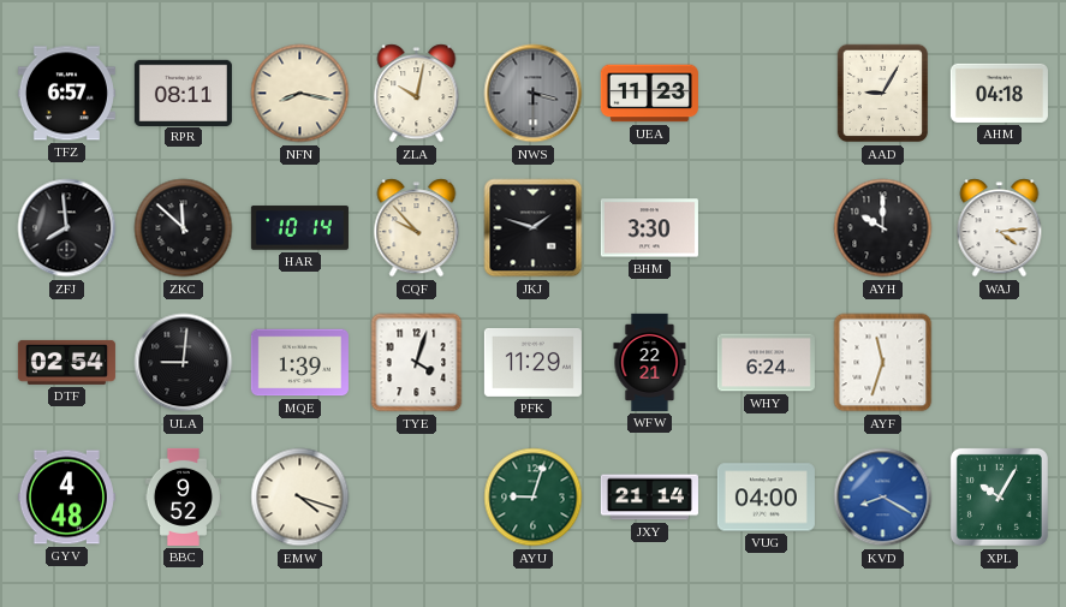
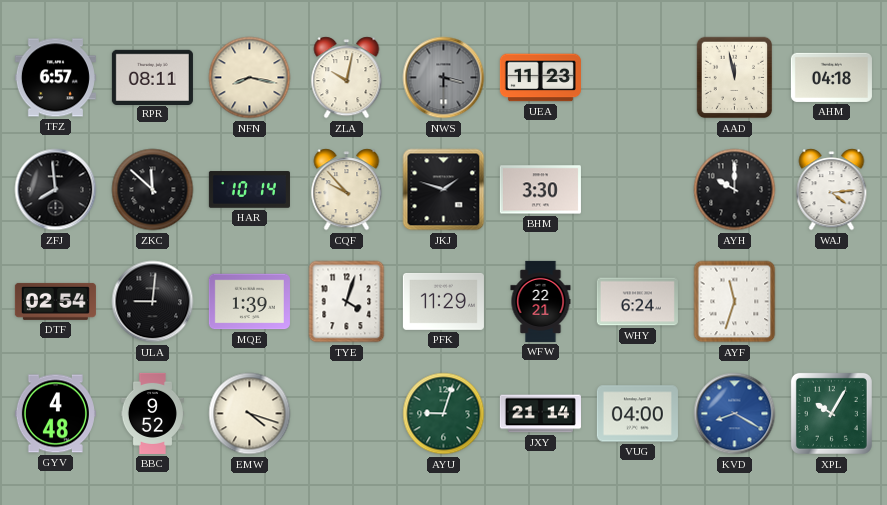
AAD: 9:05 -> 11:58
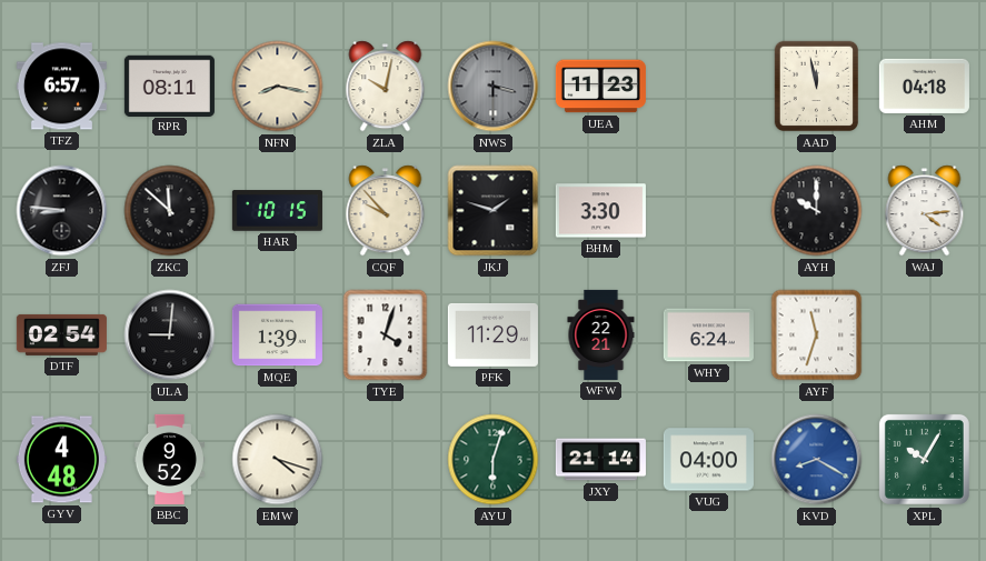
ZFJ: 7:59 -> 8:46
HAR: 10:14 -> 10:15
AYU: 9:03 -> 6:03
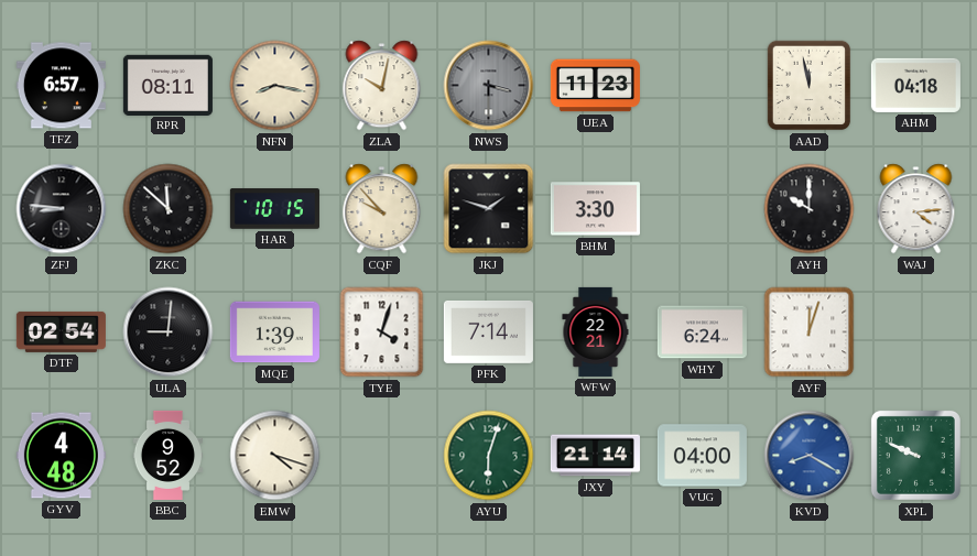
PFK: 11:29 -> 7:14
AYF: 11:33 -> 12:03
XPL: 10:05 -> 9:49
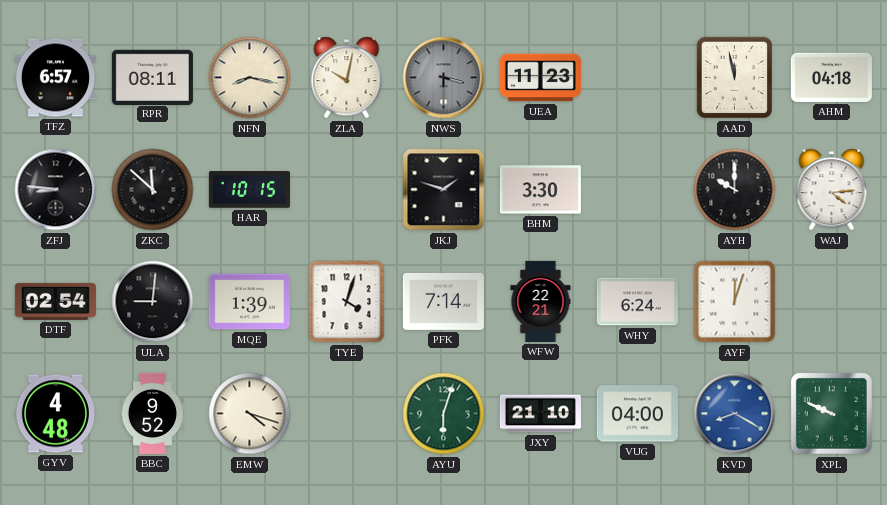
CQF: 9:53 -> none
JXY: 21:14 -> 21:10
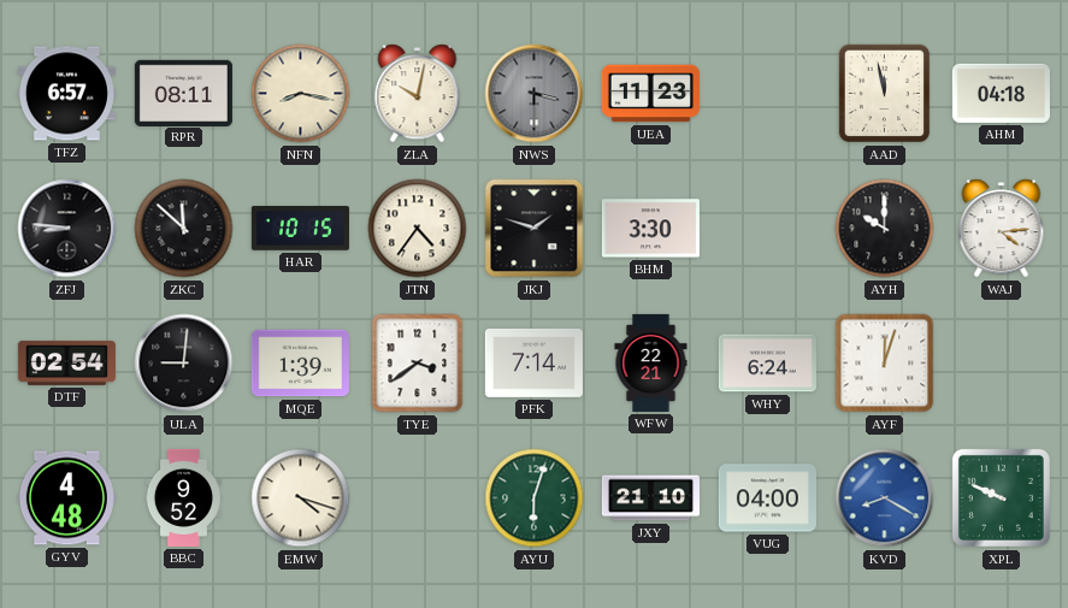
JTN: none -> 4:36
TYE: 4:03 -> 3:39
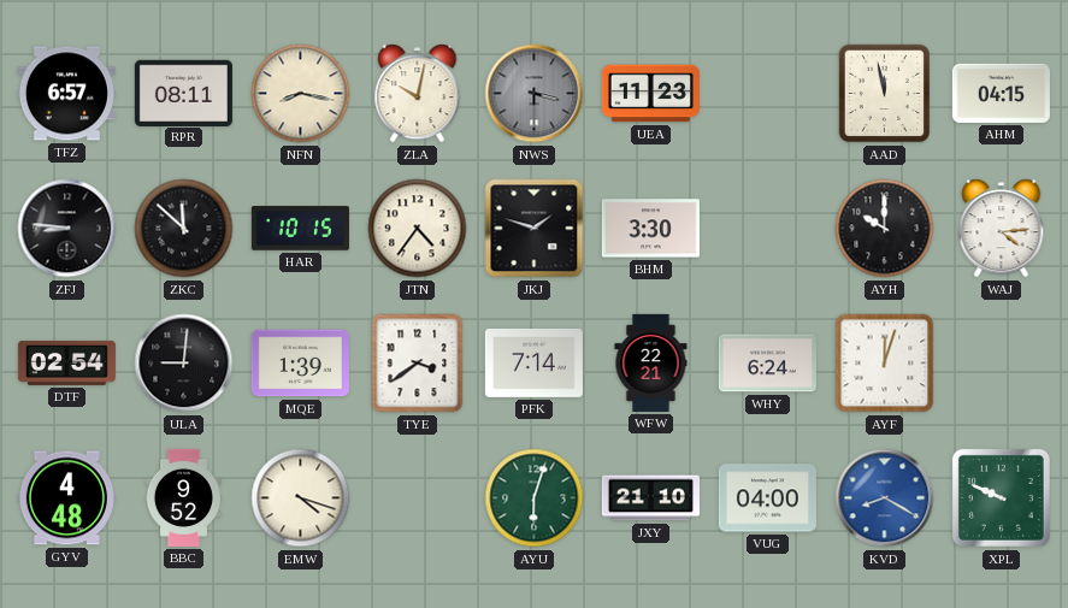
AHM: 04:18 -> 04:15
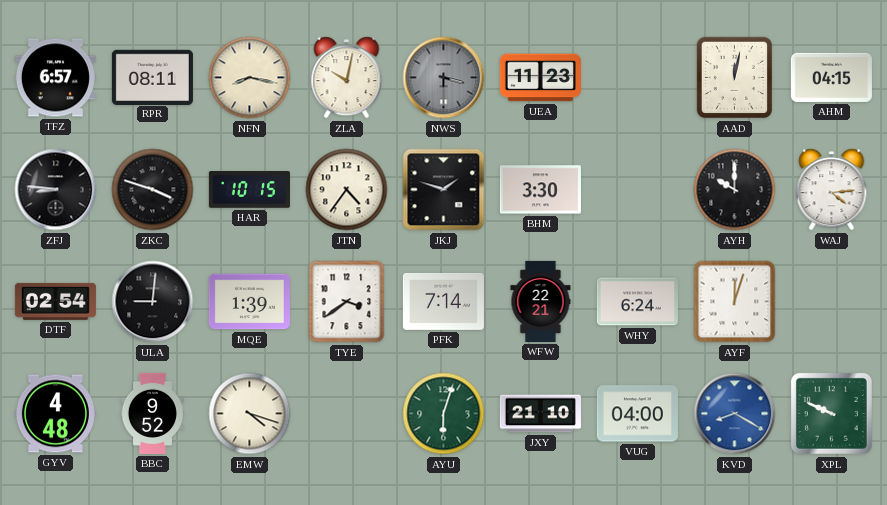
AAD: 11:58 -> 12:02
ZKC: 11:52 -> 3:48
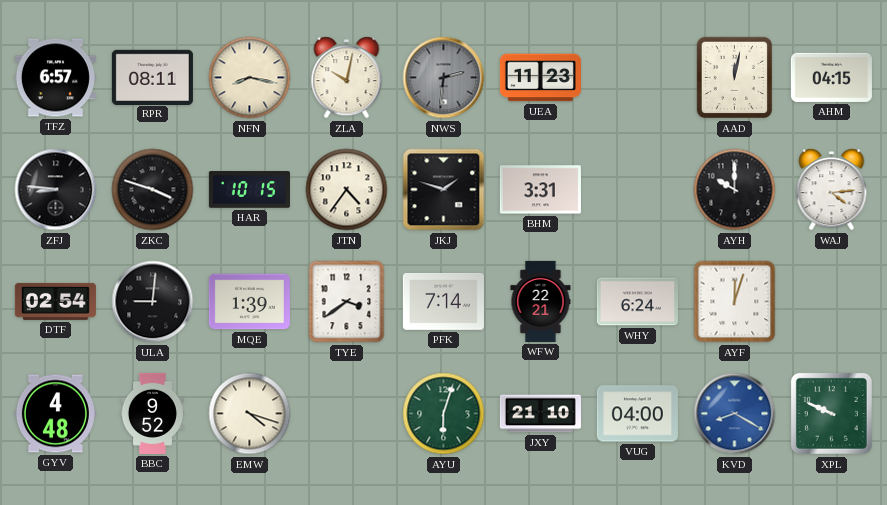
NWS: 3:30 -> 2:31
BHM: 3:30 -> 3:31
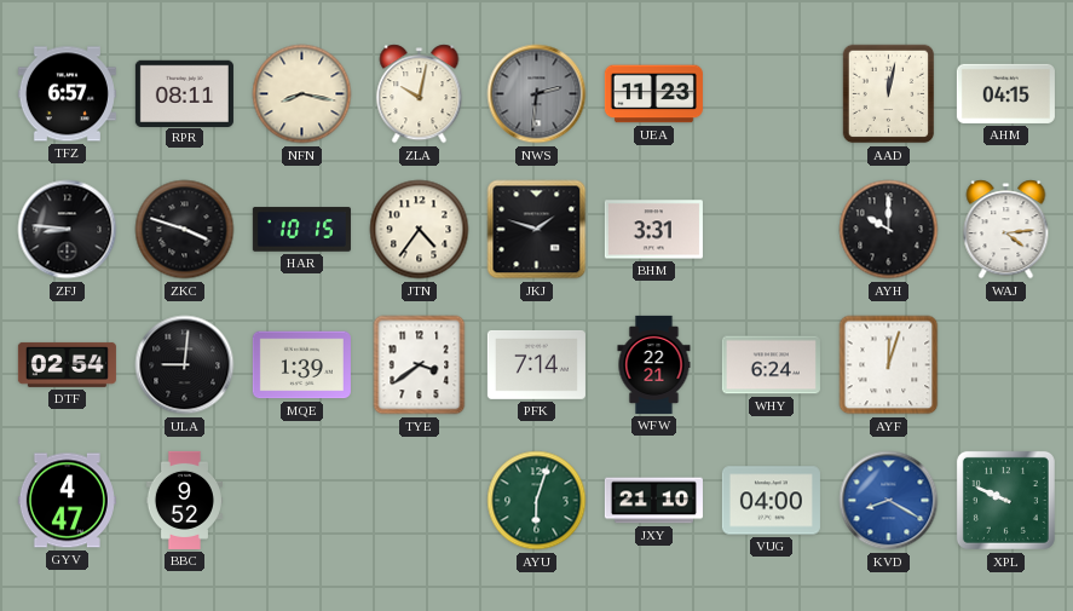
GYV: 4:48 -> 4:47
EMW: 4:18 -> none
